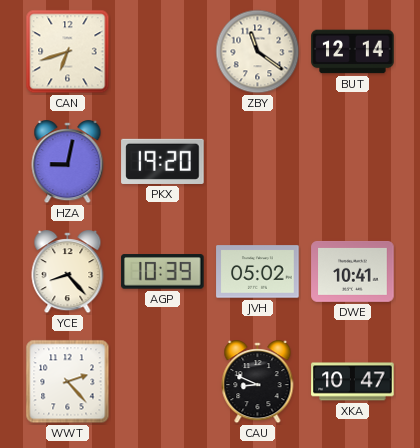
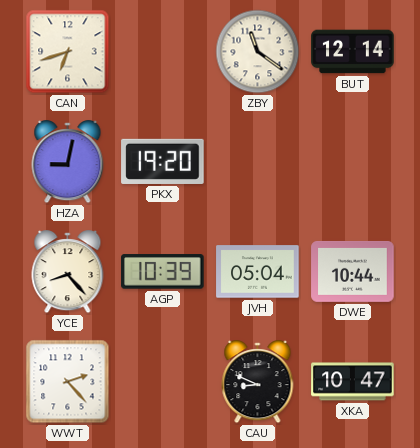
JVH: 05:02 -> 05:04
DWE: 10:41 -> 10:44
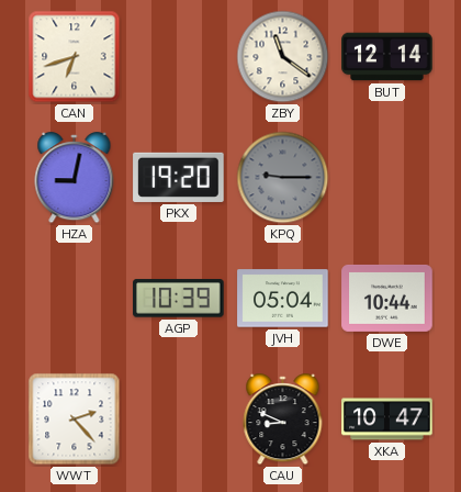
KPQ: none -> 9:15
YCE: 8:23 -> none
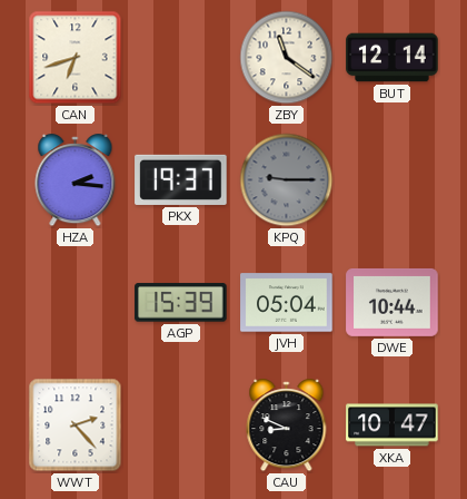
HZA: 9:02 -> 2:16
PKX: 19:20 -> 19:37
AGP: 10:39 -> 15:39
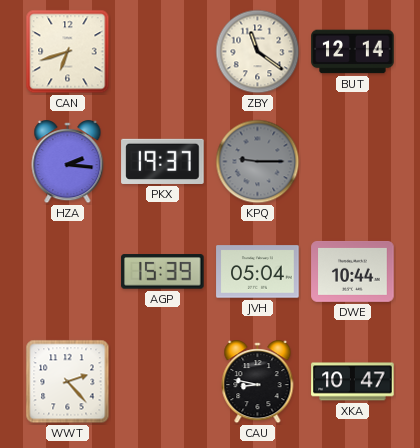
CAU: 8:49 -> 8:47
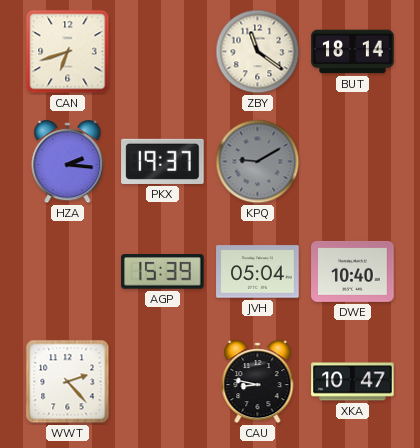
BUT: 12:14 -> 18:14
KPQ: 9:15 -> 9:10
DWE: 10:44 -> 10:40
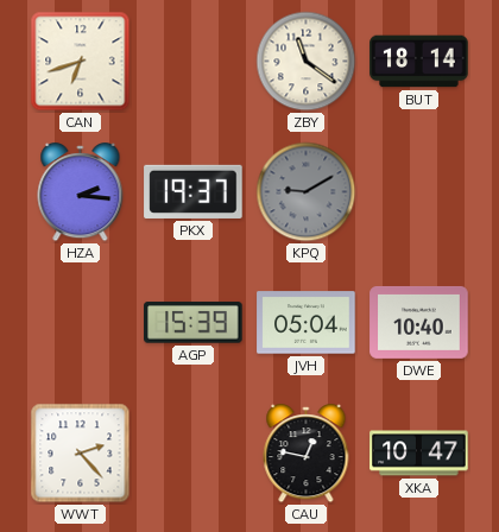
CAU: 8:47 -> 12:47
